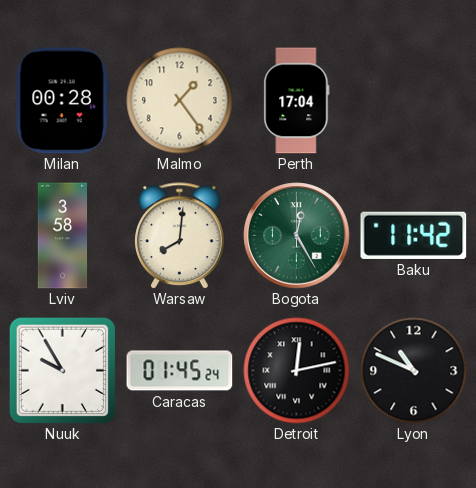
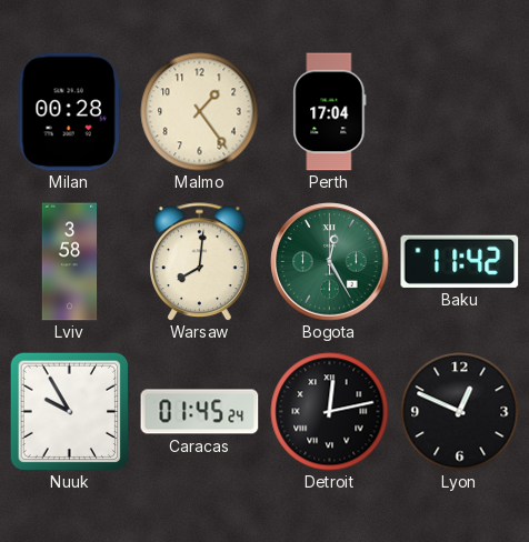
Lyon: 10:49 -> 12:49
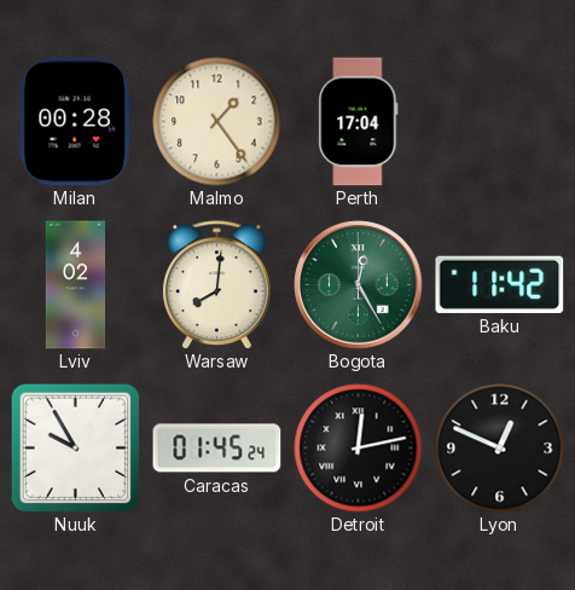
Lviv: 3:58 -> 4:02
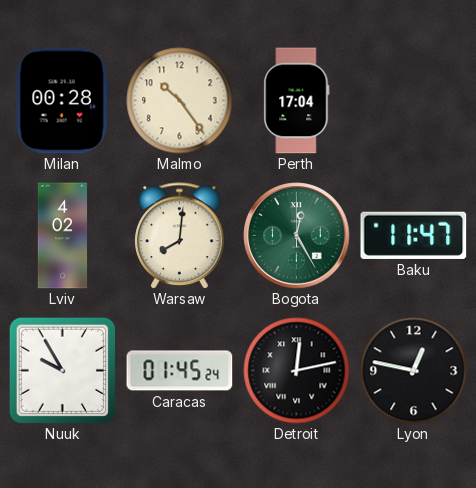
Malmo: 1:24 -> 10:24
Baku: 11:42 -> 11:47
Lyon: 12:49 -> 12:47
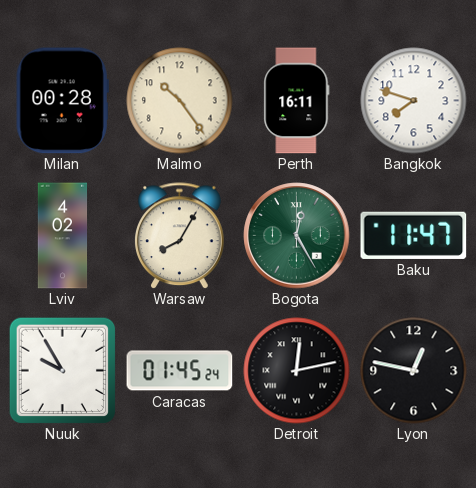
Perth: 17:04 -> 16:11
Bangkok: none -> 7:48
Warsaw: 8:01 -> 8:05
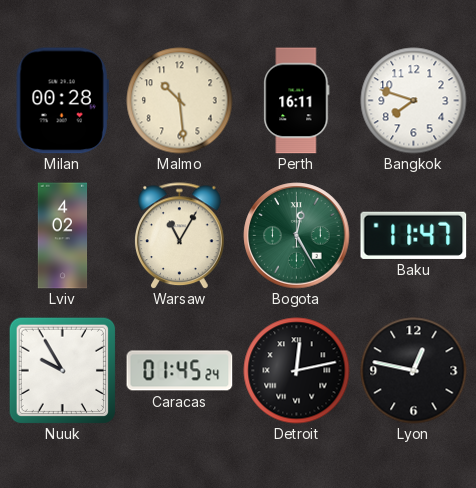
Malmo: 10:24 -> 10:29
Warsaw: 8:05 -> 11:05
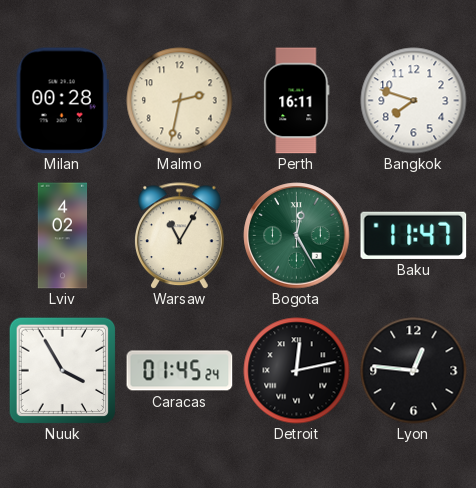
Malmo: 10:29 -> 2:32
Nuuk: 9:55 -> 3:55
Lyon: 12:47 -> 12:46
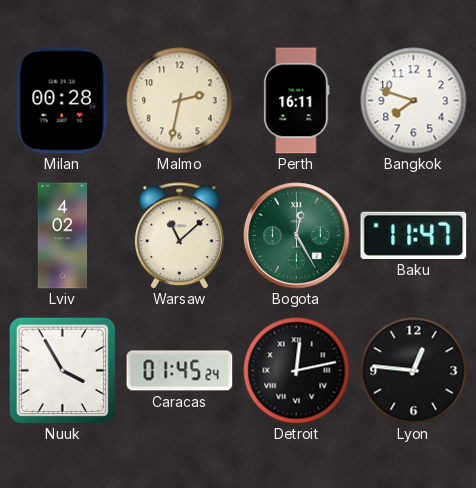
Warsaw: 11:05 -> 11:08
